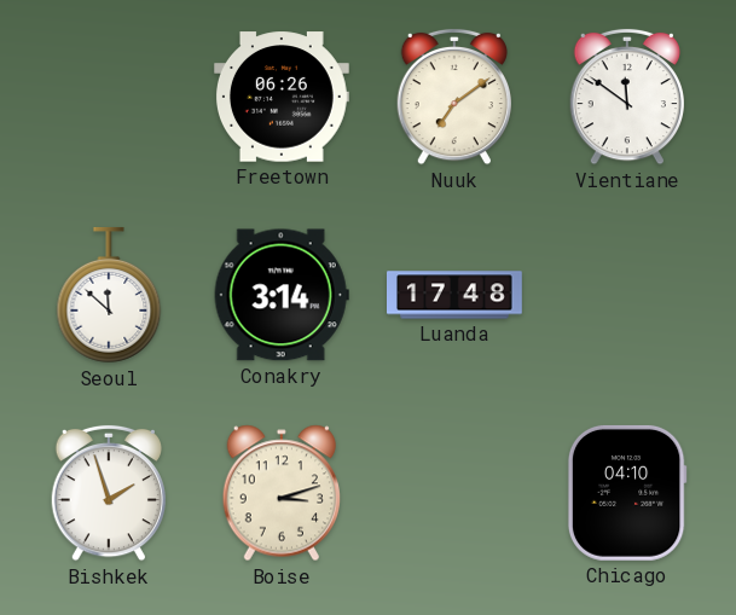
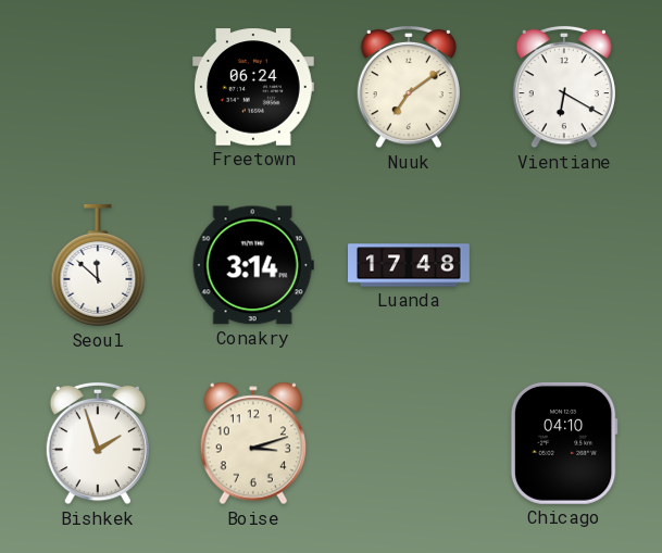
Freetown: 06:26 -> 06:24
Vientiane: 11:51 -> 6:20
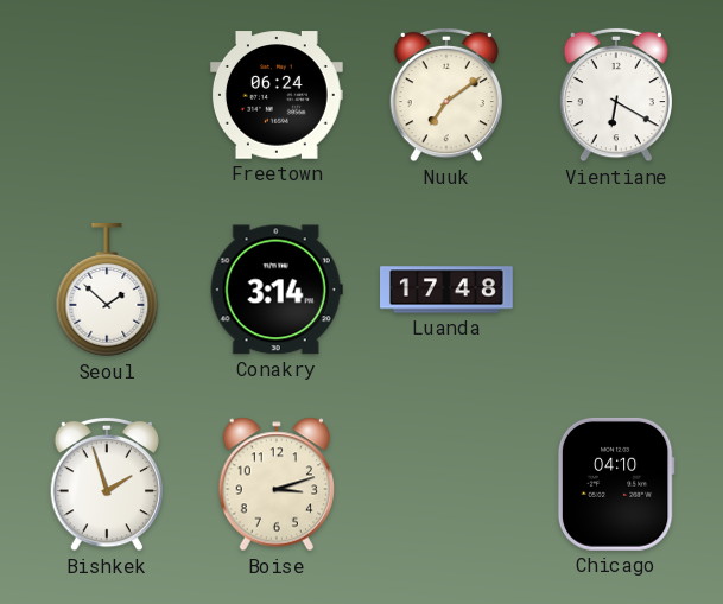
Seoul: 11:52 -> 1:52
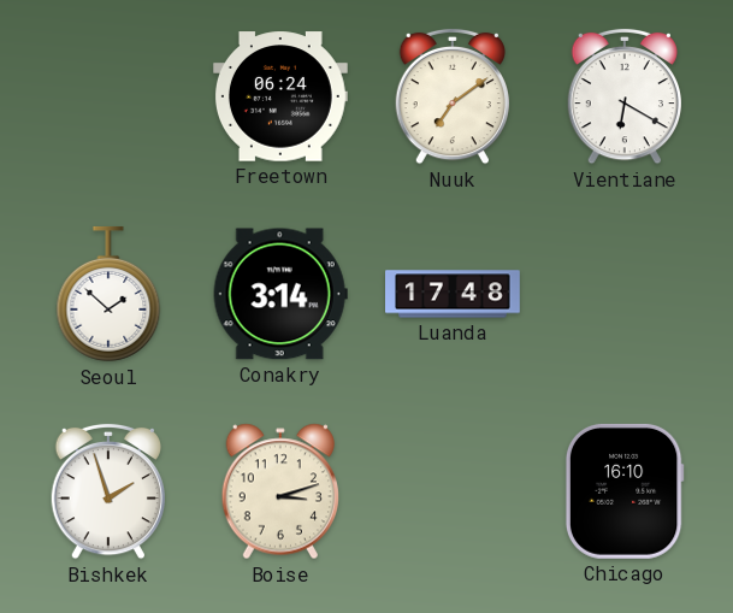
Chicago: 04:10 -> 16:10
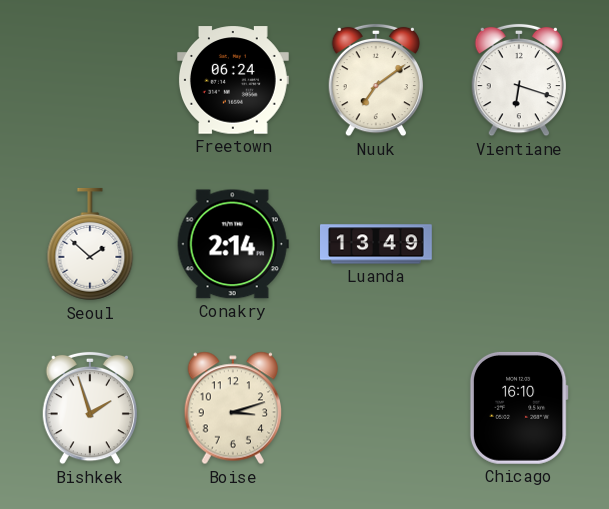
Vientiane: 6:20 -> 6:18
Conakry: 3:14 -> 2:14
Luanda: 17:48 -> 13:49
